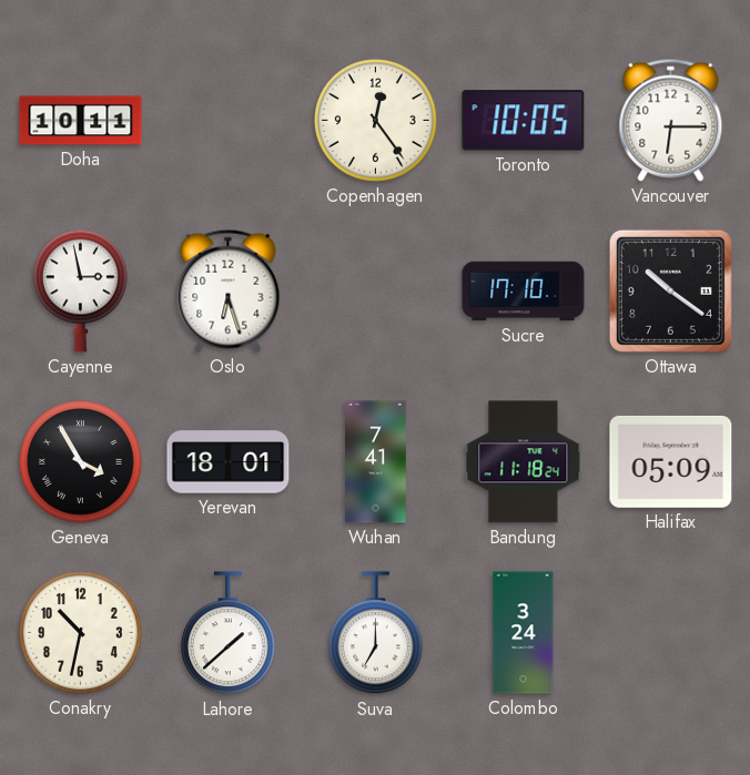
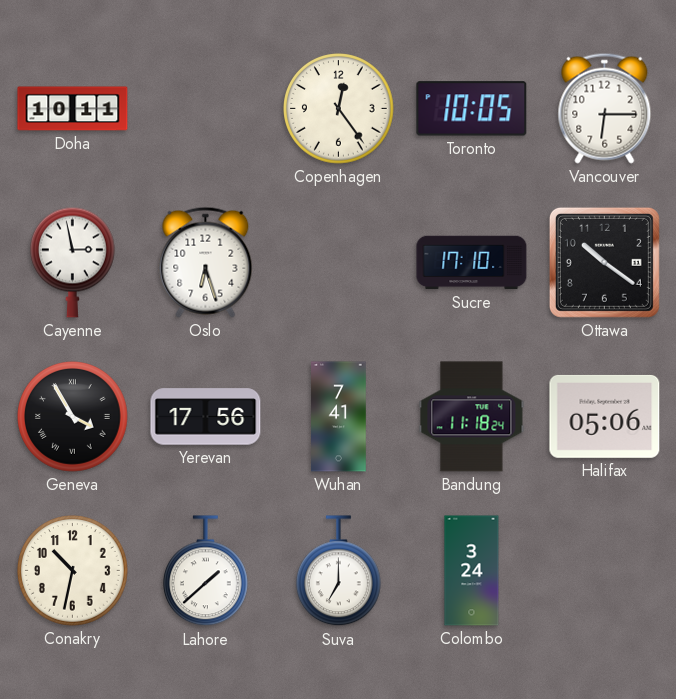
Yerevan: 18:01 -> 17:56
Halifax: 05:09 -> 05:06
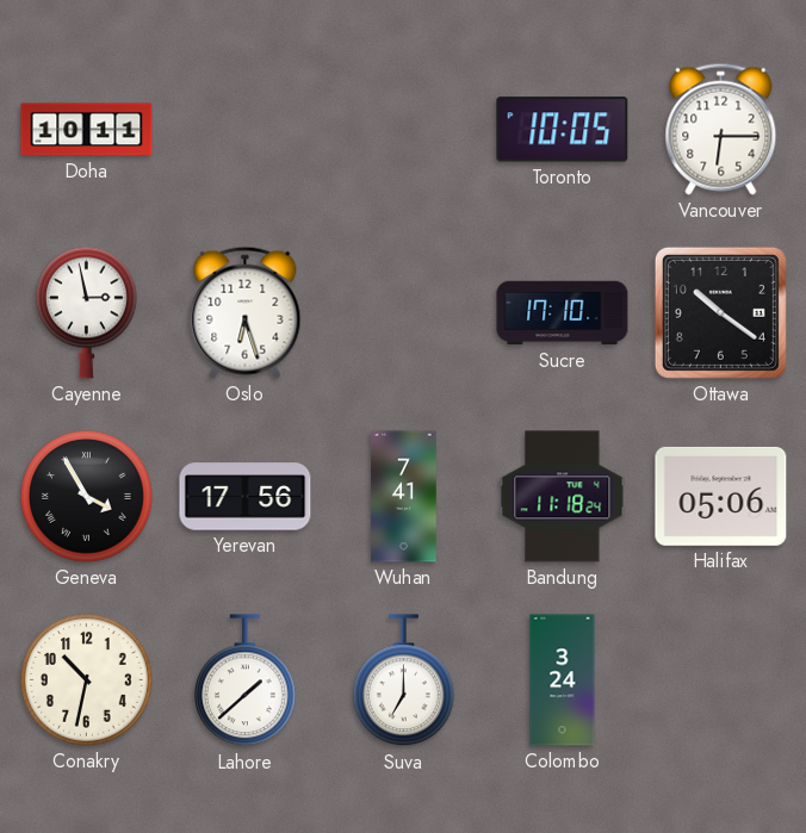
Copenhagen: 12:24 -> none
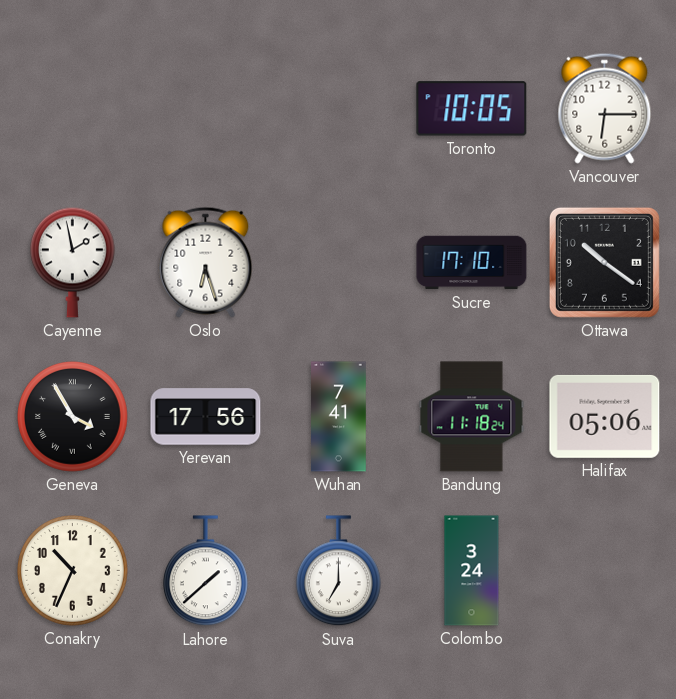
Doha: 10:11 -> none
Cayenne: 2:58 -> 1:58
Conakry: 10:32 -> 10:34
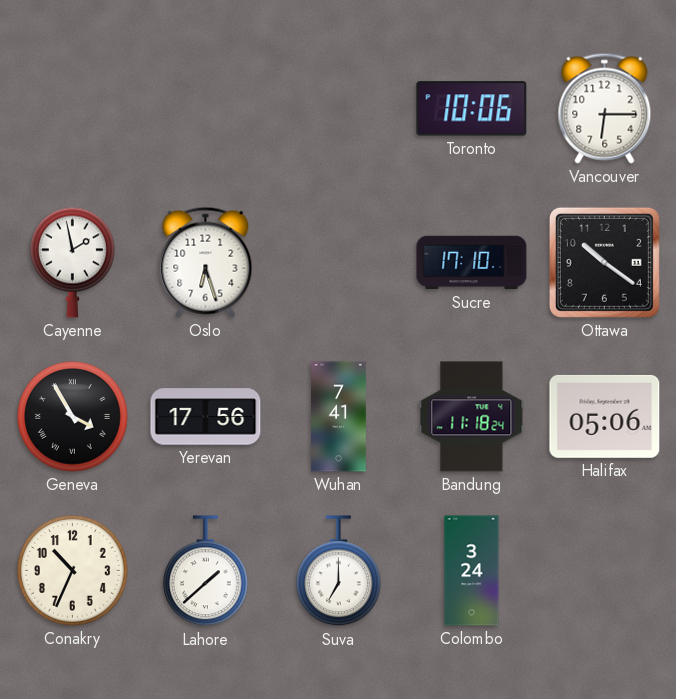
Toronto: 10:05 -> 10:06
